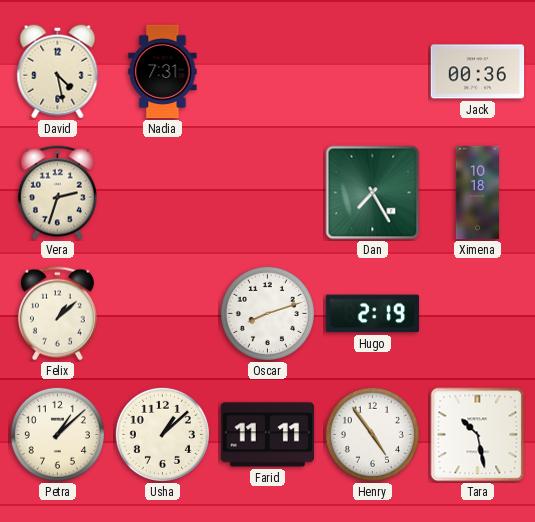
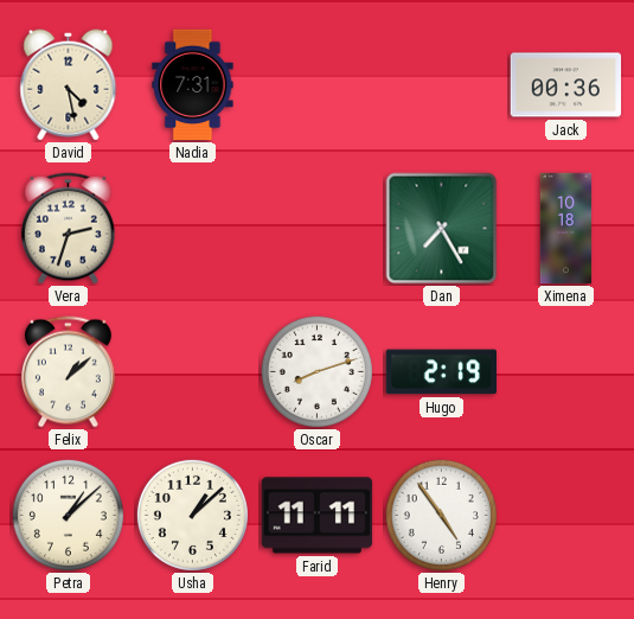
Tara: 10:28 -> none
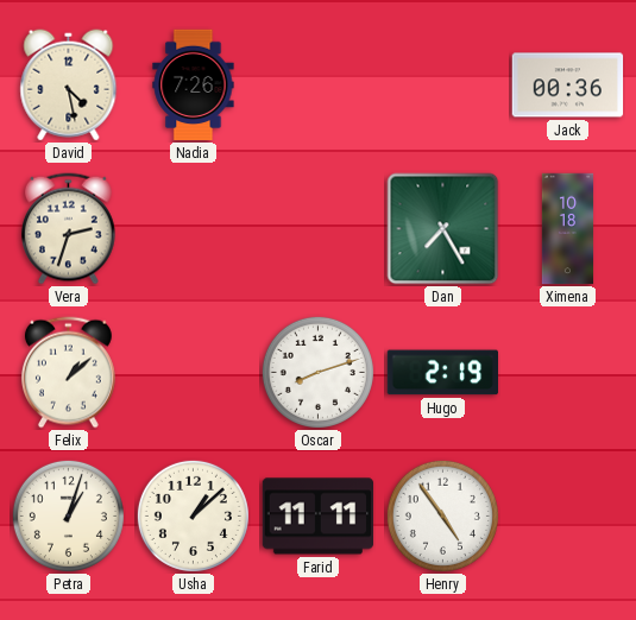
Nadia: 7:31 -> 7:26
Petra: 1:08 -> 1:03
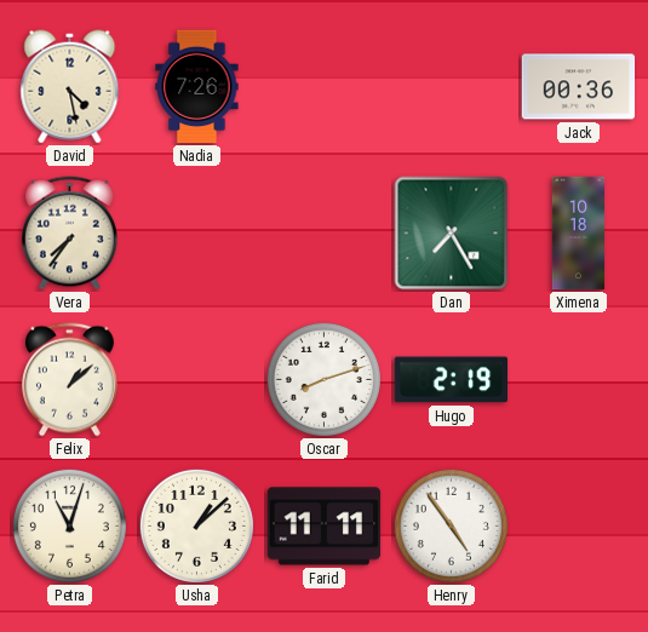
Vera: 2:33 -> 7:36
Petra: 1:03 -> 11:03
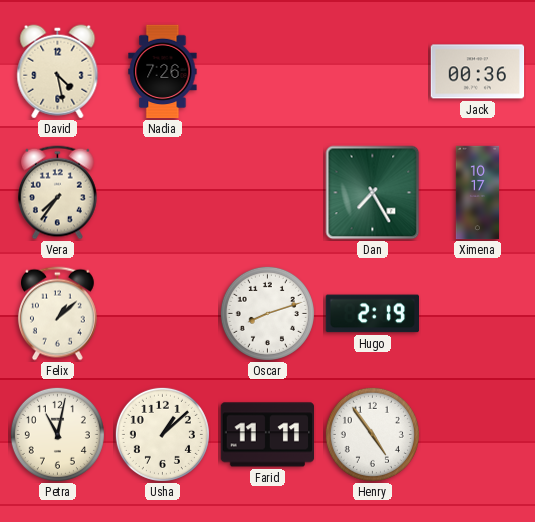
Ximena: 10:18 -> 10:17
Petra: 11:03 -> 11:02
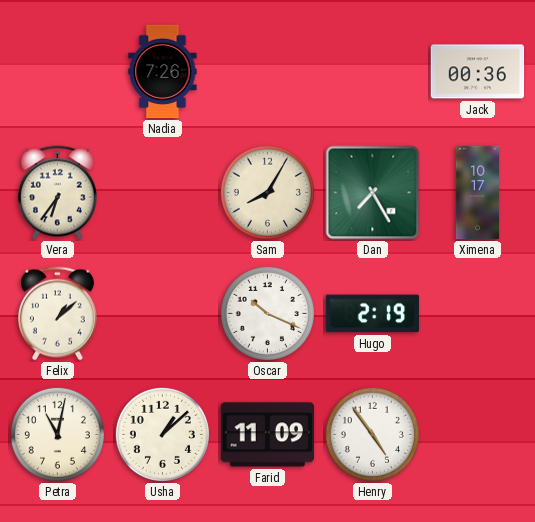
David: 4:28 -> none
Vera: 7:36 -> 6:36
Sam: none -> 8:05
Oscar: 8:12 -> 10:19
Farid: 11:11 -> 11:09
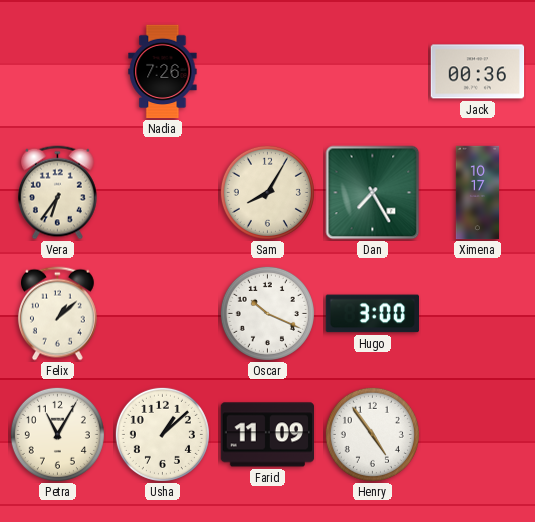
Hugo: 2:19 -> 3:00
Petra: 11:02 -> 11:05
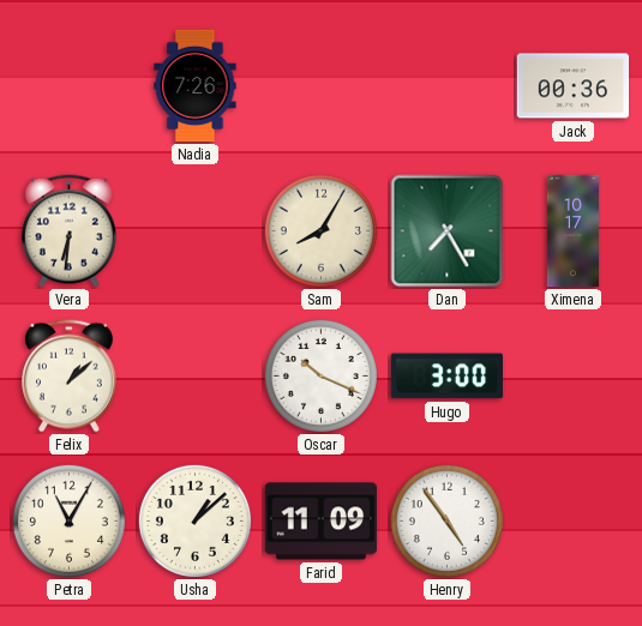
Vera: 6:36 -> 6:31
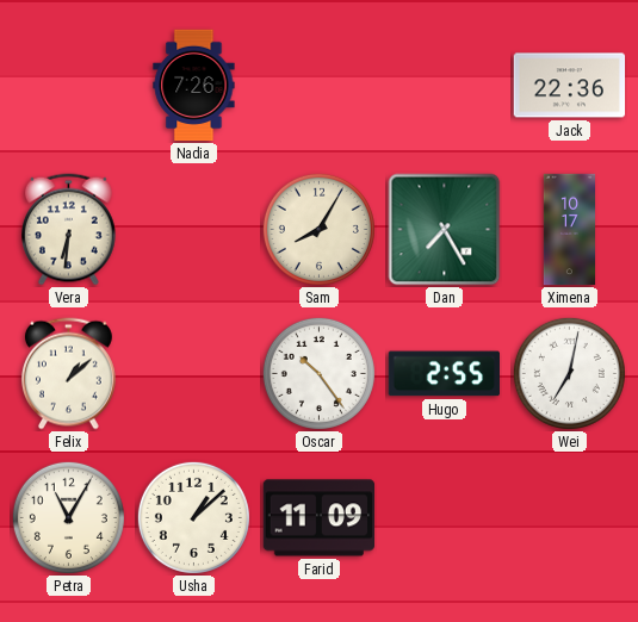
Jack: 00:36 -> 22:36
Oscar: 10:19 -> 10:24
Hugo: 3:00 -> 2:55
Wei: none -> 7:02
Henry: 4:54 -> none
